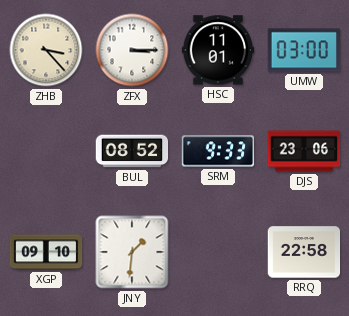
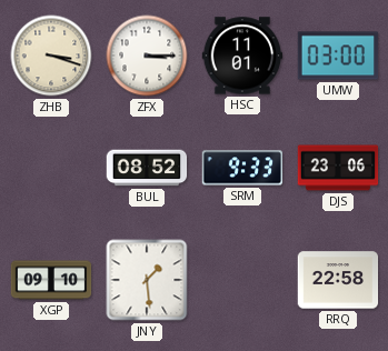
ZHB: 3:23 -> 3:18
JNY: 1:31 -> 1:29
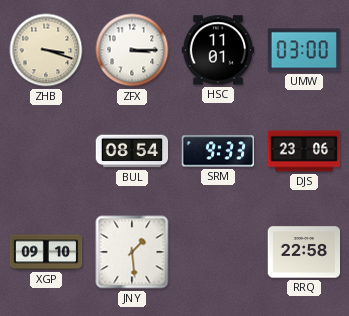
BUL: 08:52 -> 08:54
